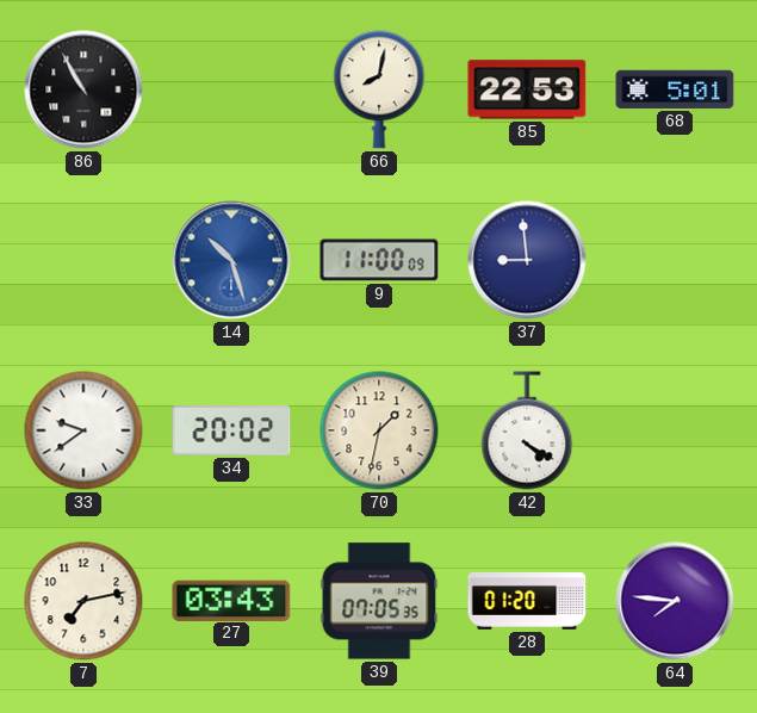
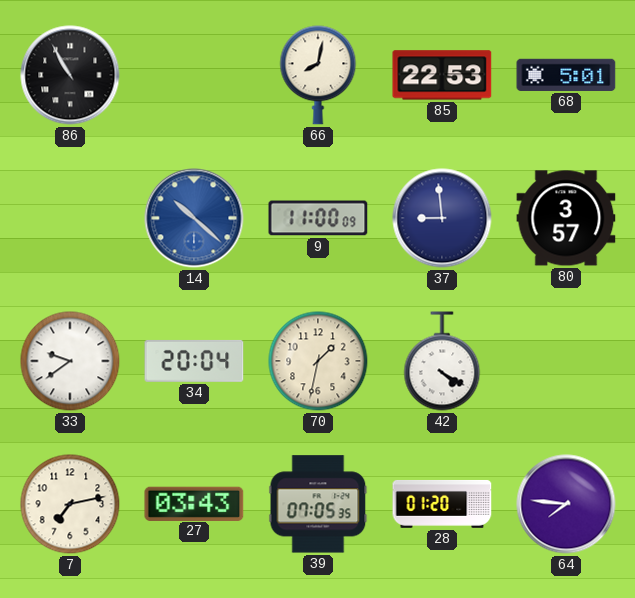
14: 10:27 -> 10:22
80: none -> 3:57
34: 20:02 -> 20:04
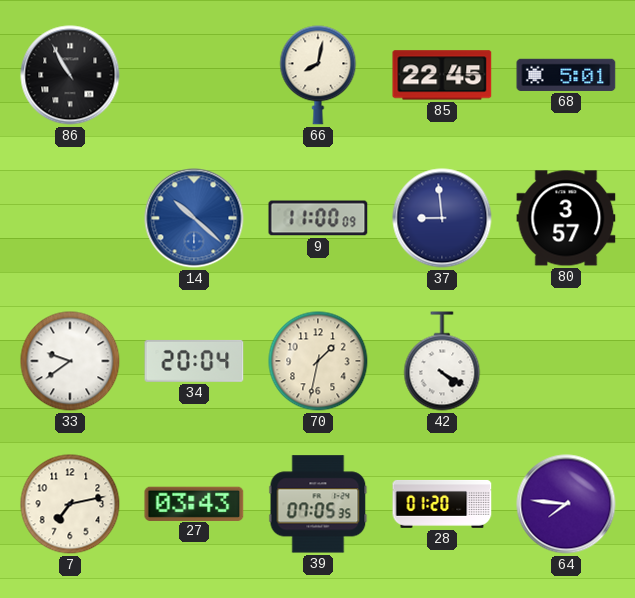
85: 22:53 -> 22:45
